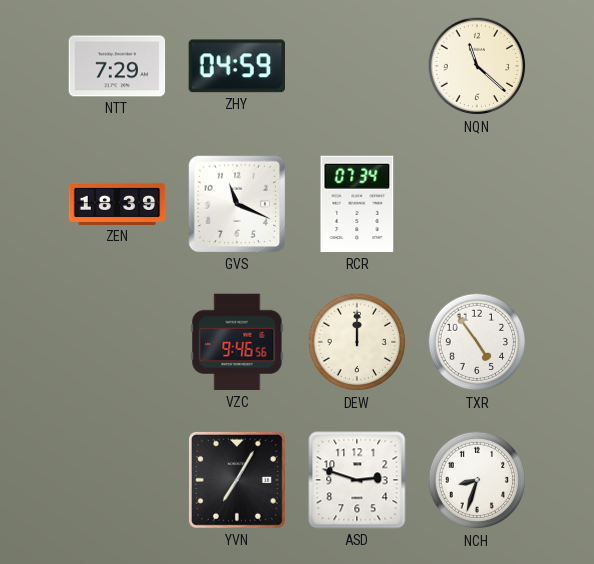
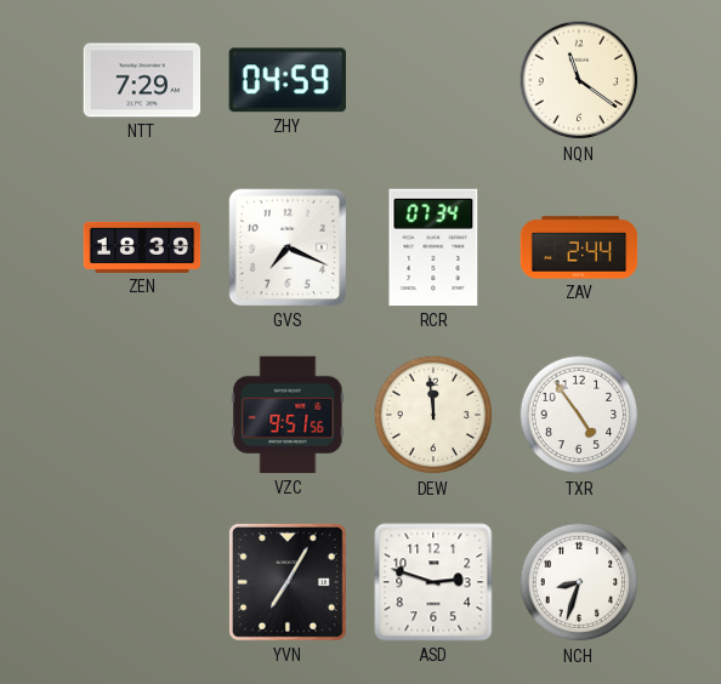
NQN: 11:22 -> 11:21
GVS: 11:19 -> 7:19
ZAV: none -> 2:44
VZC: 9:46 -> 9:51
DEW: 12:00 -> 11:59
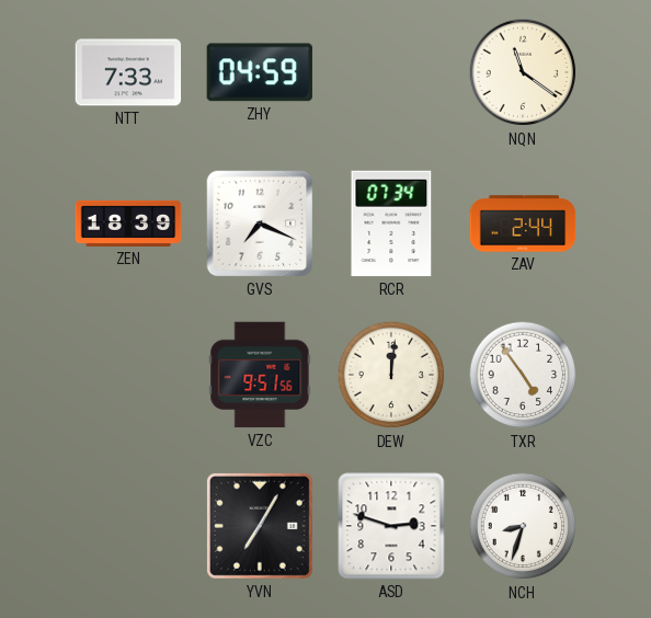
NTT: 7:29 -> 7:33
DEW: 11:59 -> 12:01
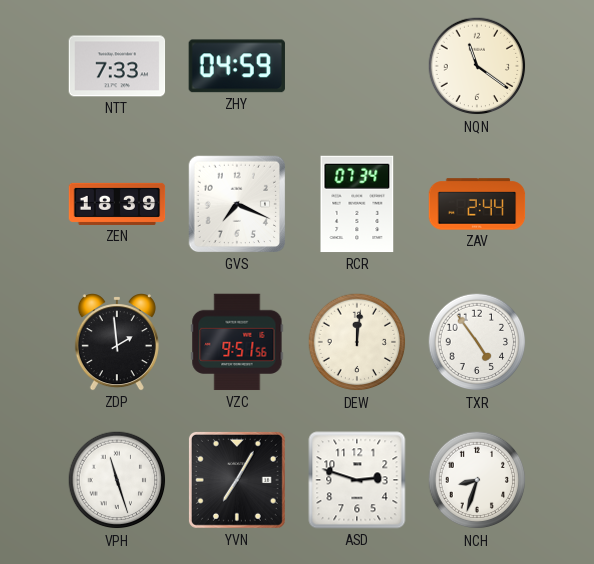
ZDP: none -> 1:59
VPH: none -> 11:27
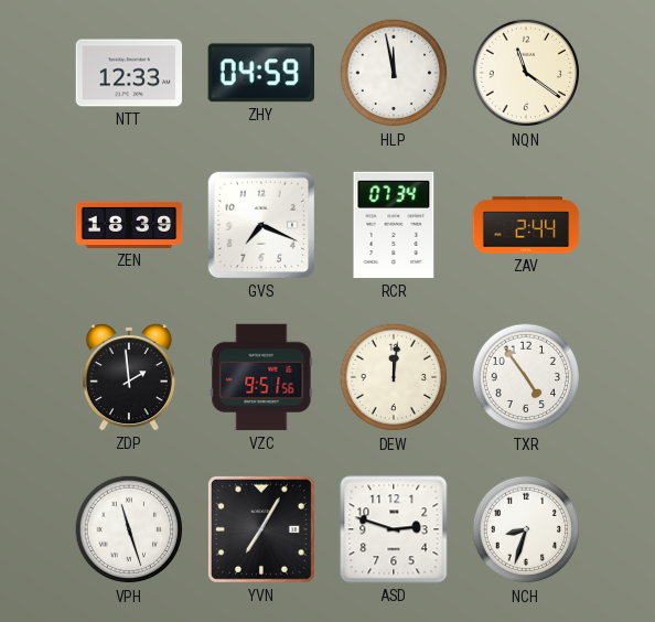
NTT: 7:33 -> 12:33
HLP: none -> 11:58
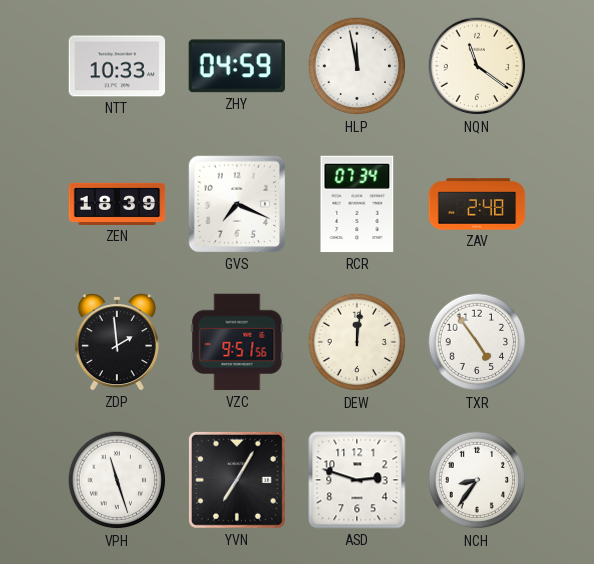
NTT: 12:33 -> 10:33
ZAV: 2:44 -> 2:48
NCH: 8:33 -> 8:36
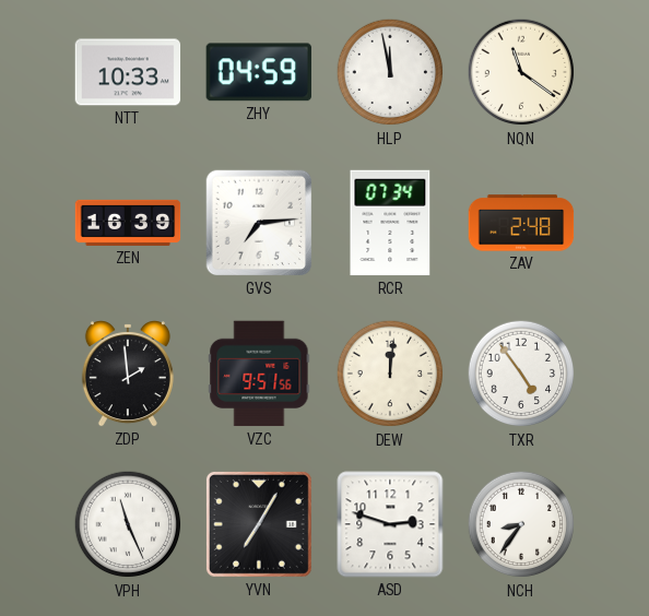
ZEN: 18:39 -> 16:39
GVS: 7:19 -> 7:14
VPH: 11:27 -> 11:26
